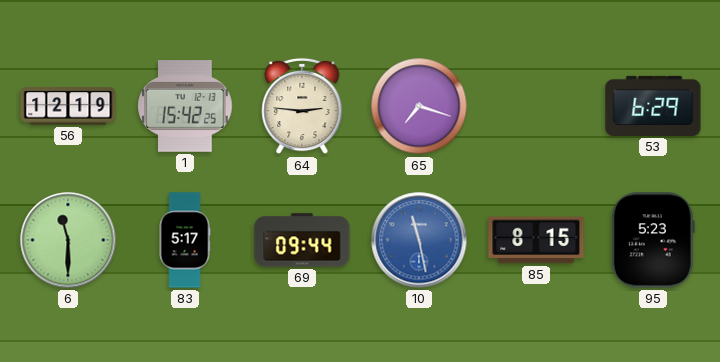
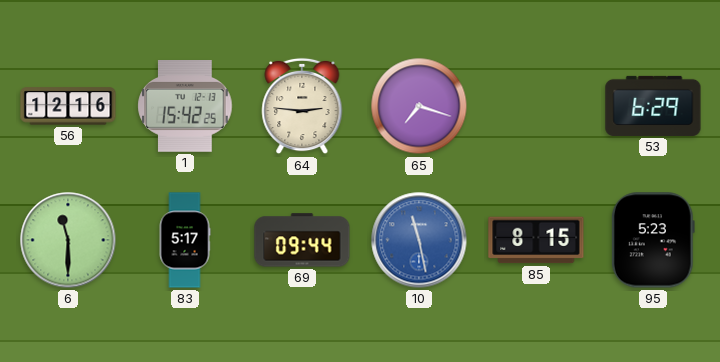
56: 12:19 -> 12:16
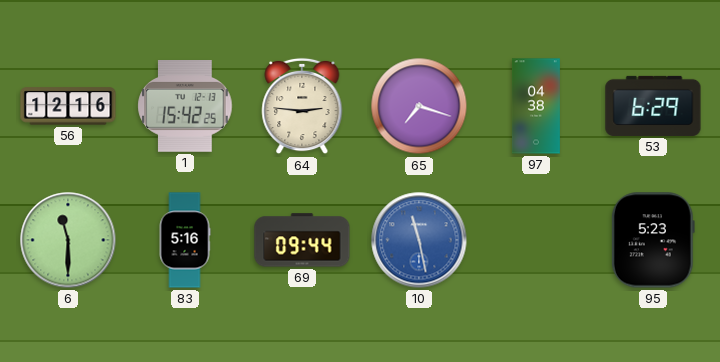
97: none -> 04:38
83: 5:17 -> 5:16
85: 8:15 -> none
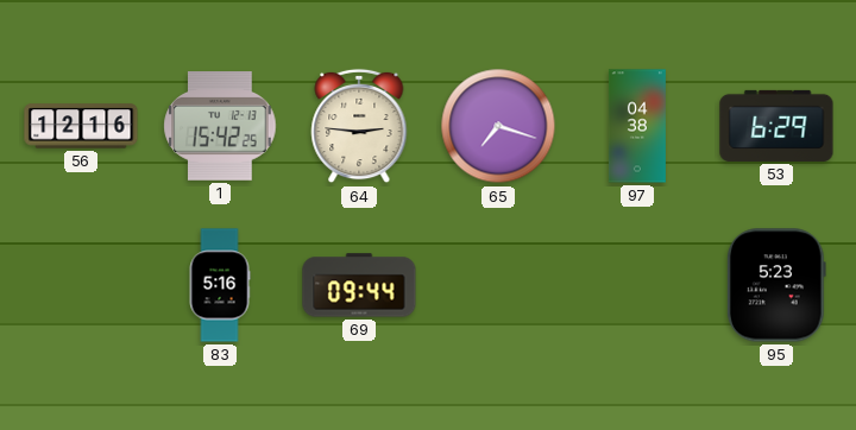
6: 11:30 -> none
10: 11:28 -> none
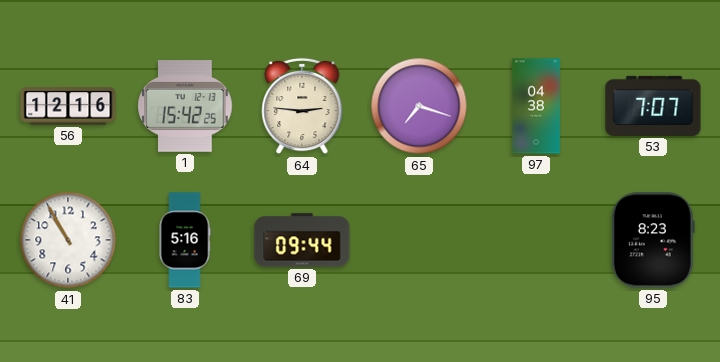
53: 6:29 -> 7:07
41: none -> 10:55
95: 5:23 -> 8:23
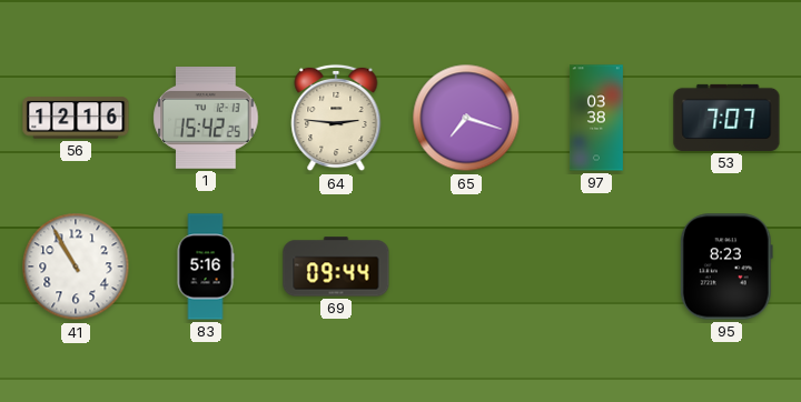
97: 04:38 -> 03:38
